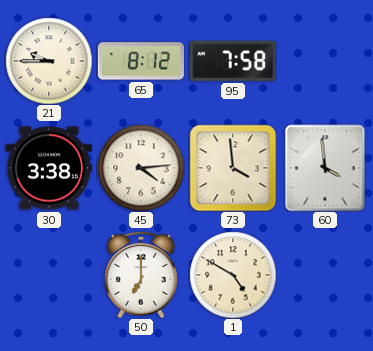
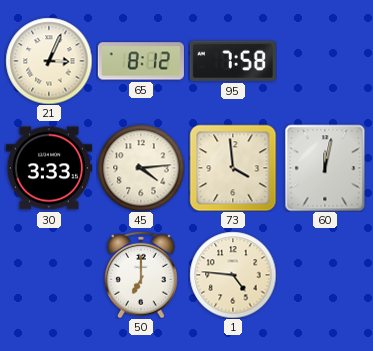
21: 9:45 -> 3:04
30: 3:38 -> 3:33
60: 3:59 -> 12:02
1: 4:50 -> 4:46
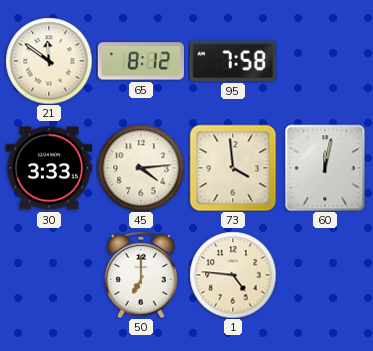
21: 3:04 -> 11:51
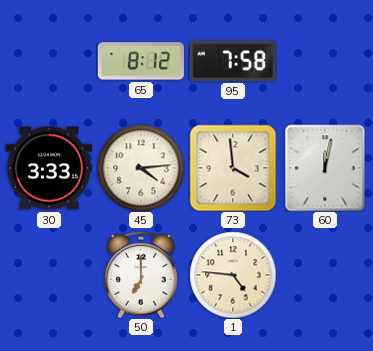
21: 11:51 -> none
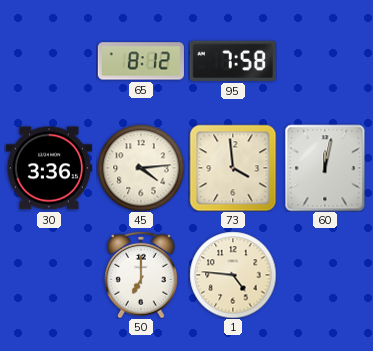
30: 3:33 -> 3:36
